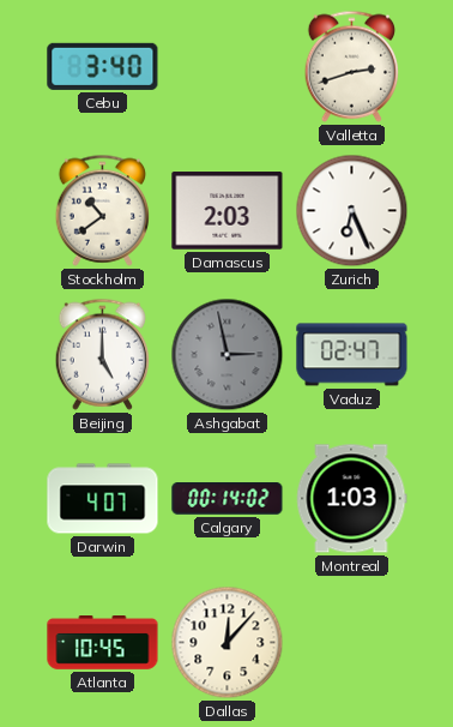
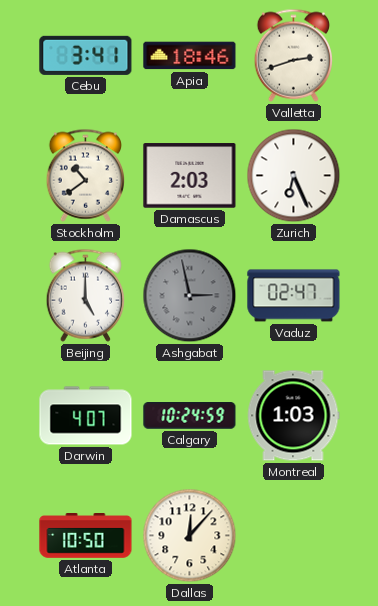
Cebu: 3:40 -> 3:41
Apia: none -> 18:46
Calgary: 00:14 -> 10:24
Atlanta: 10:45 -> 10:50
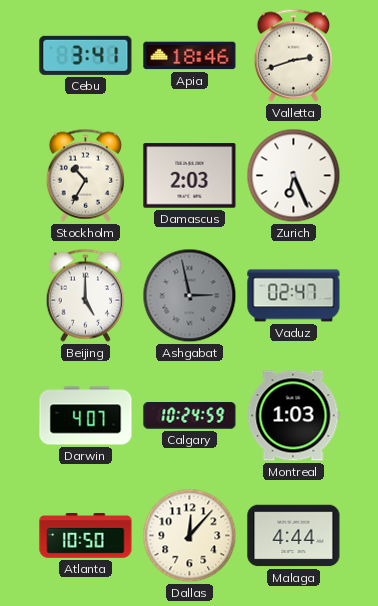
Stockholm: 10:39 -> 10:35
Malaga: none -> 4:44
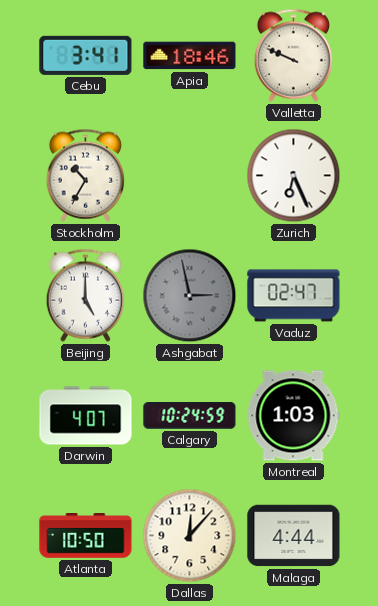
Valletta: 2:42 -> 9:49
Damascus: 2:03 -> none
